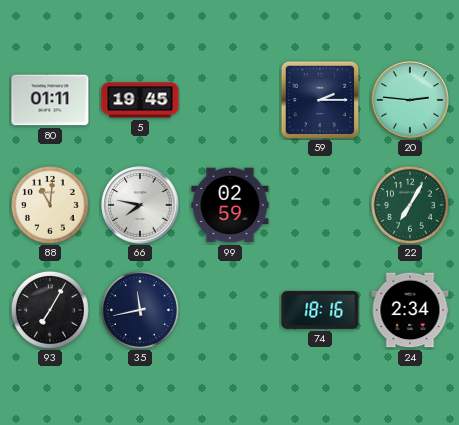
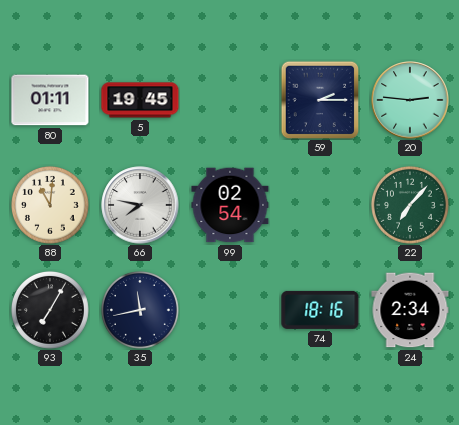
99: 02:59 -> 02:54
22: 7:05 -> 7:07
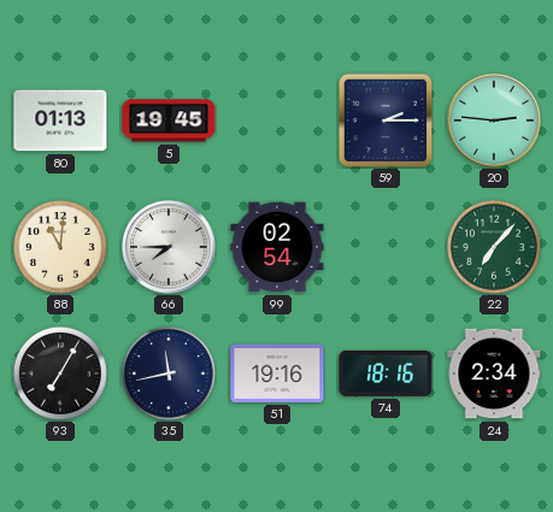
80: 01:11 -> 01:13
66: 7:47 -> 7:45
51: none -> 19:16
